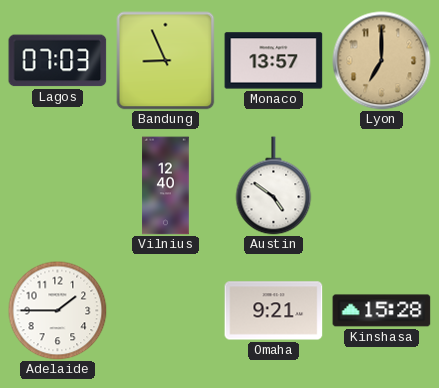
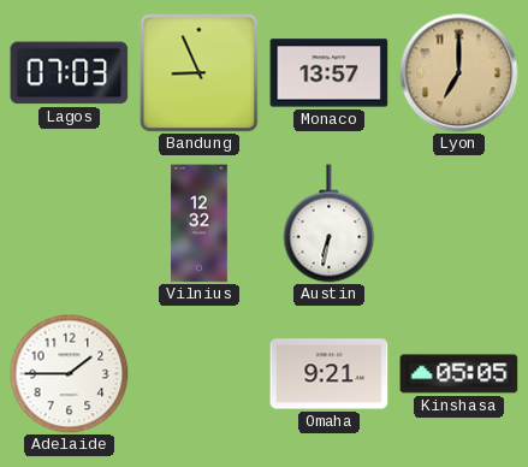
Vilnius: 12:40 -> 12:32
Austin: 4:51 -> 6:32
Kinshasa: 15:28 -> 05:05
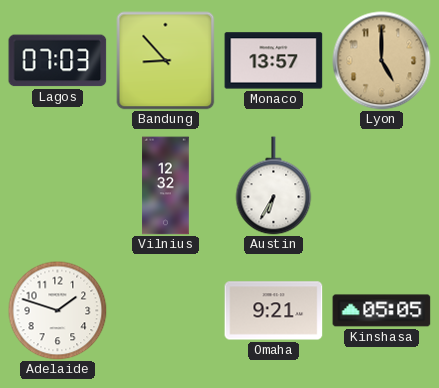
Bandung: 8:56 -> 8:53
Lyon: 7:00 -> 5:00
Austin: 6:32 -> 6:35
Adelaide: 1:45 -> 1:48
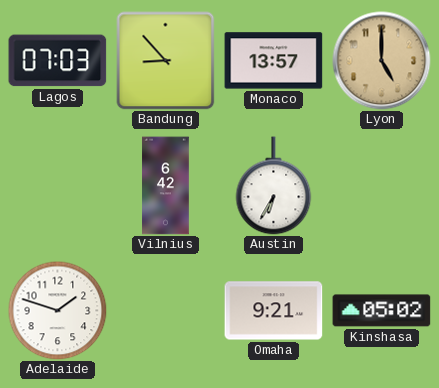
Vilnius: 12:32 -> 6:42
Kinshasa: 05:05 -> 05:02
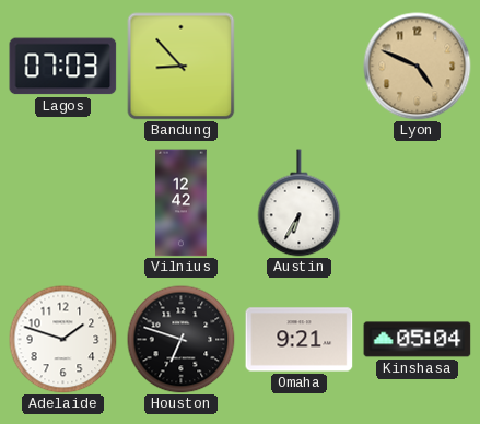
Monaco: 13:57 -> none
Lyon: 5:00 -> 4:49
Vilnius: 6:42 -> 12:42
Houston: none -> 6:48
Kinshasa: 05:02 -> 05:04
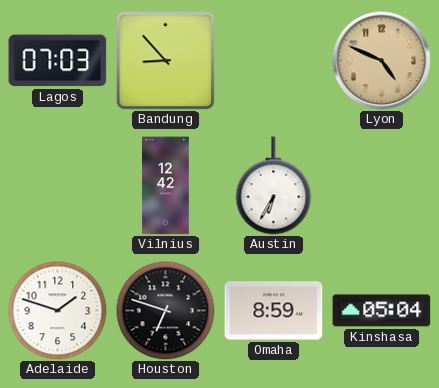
Omaha: 9:21 -> 8:59
